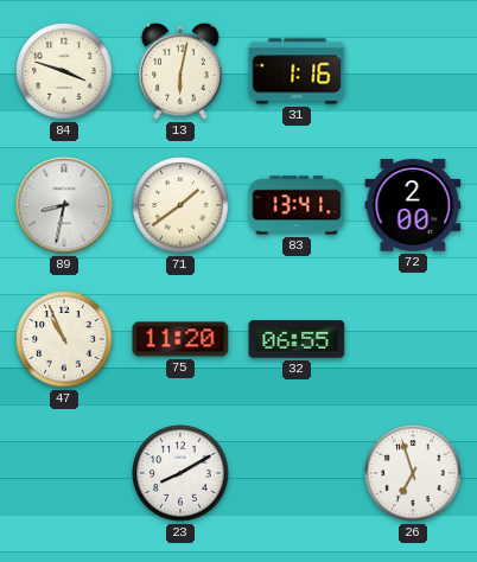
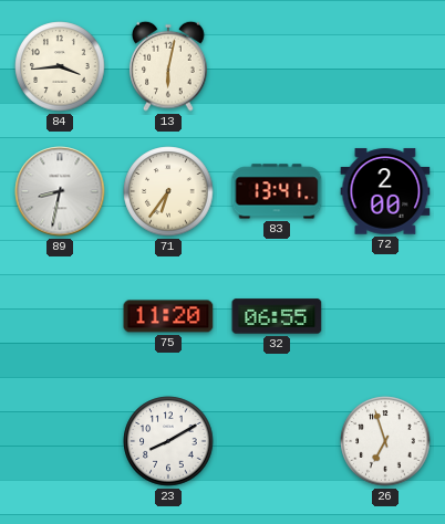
84: 3:48 -> 3:44
31: 1:16 -> none
71: 1:39 -> 6:36
47: 10:56 -> none
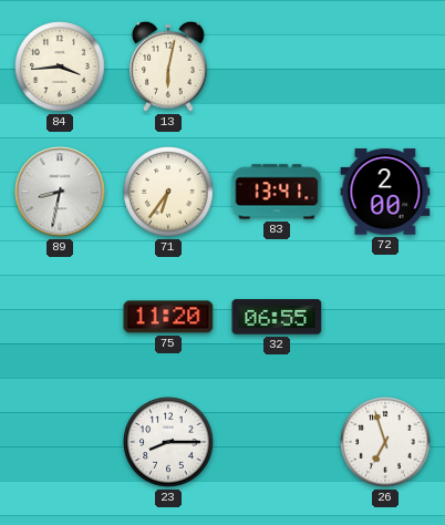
23: 8:10 -> 8:15
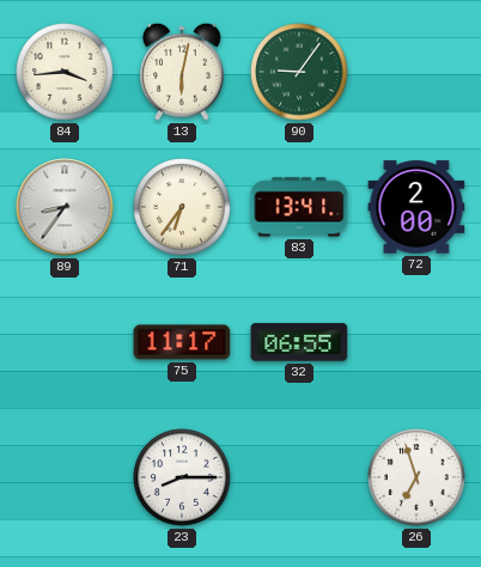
90: none -> 9:06
89: 8:32 -> 8:36
75: 11:20 -> 11:17
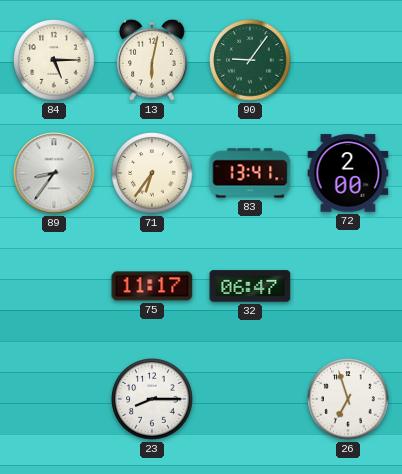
84: 3:44 -> 5:15
32: 06:55 -> 06:47
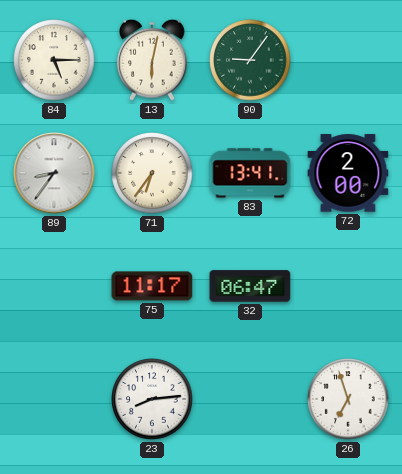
23: 8:15 -> 8:14
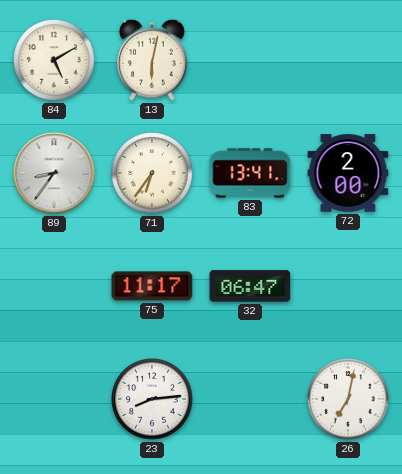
84: 5:15 -> 5:10
90: 9:06 -> none
26: 6:57 -> 7:02
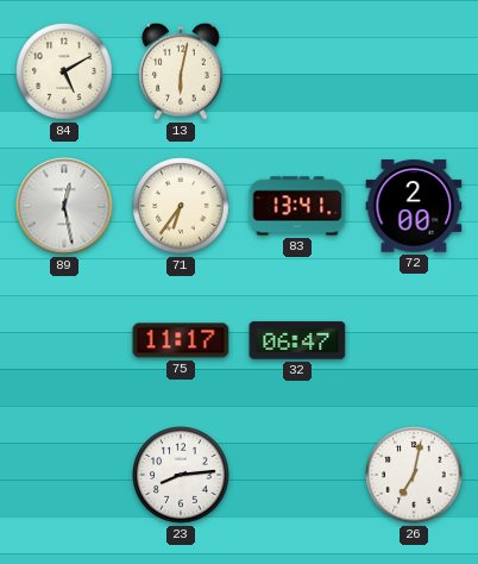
89: 8:36 -> 12:28
